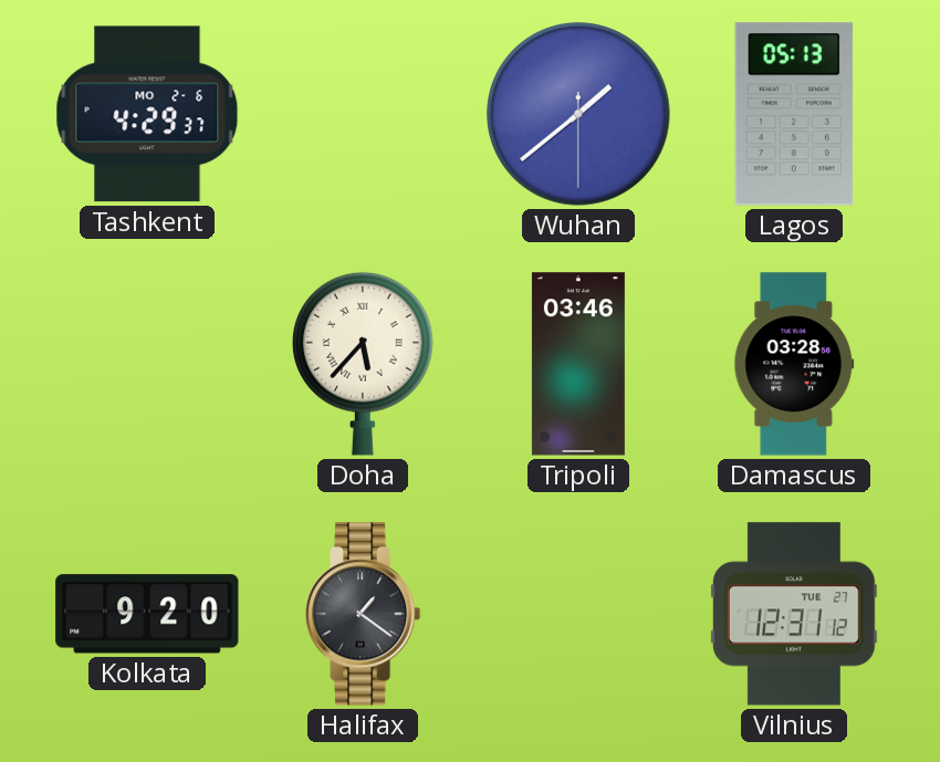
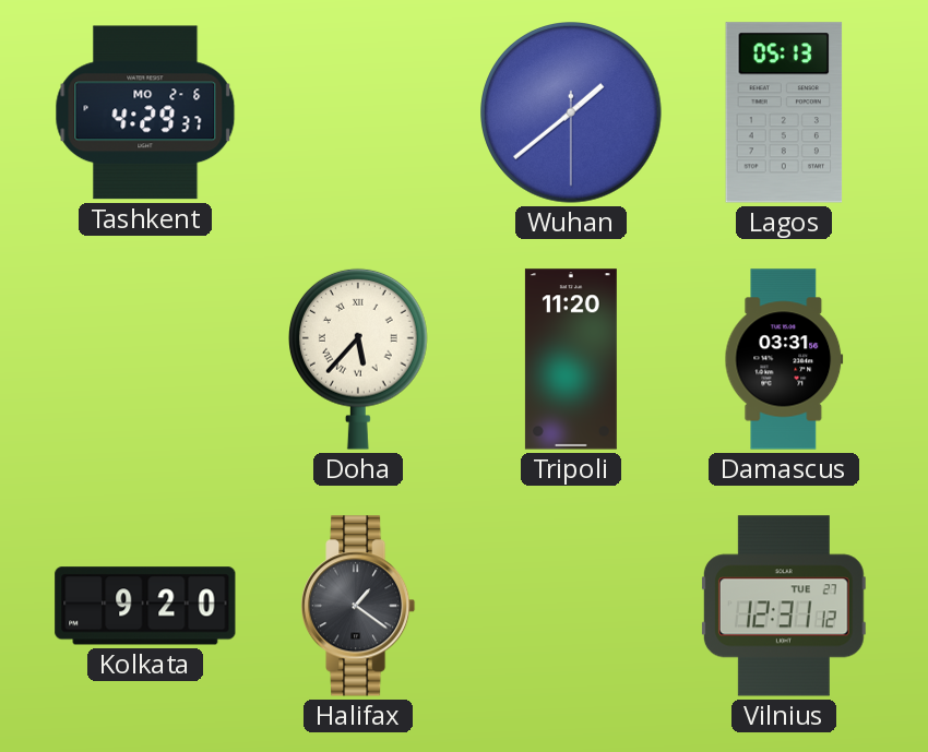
Tripoli: 03:46 -> 11:20
Damascus: 03:28 -> 03:31
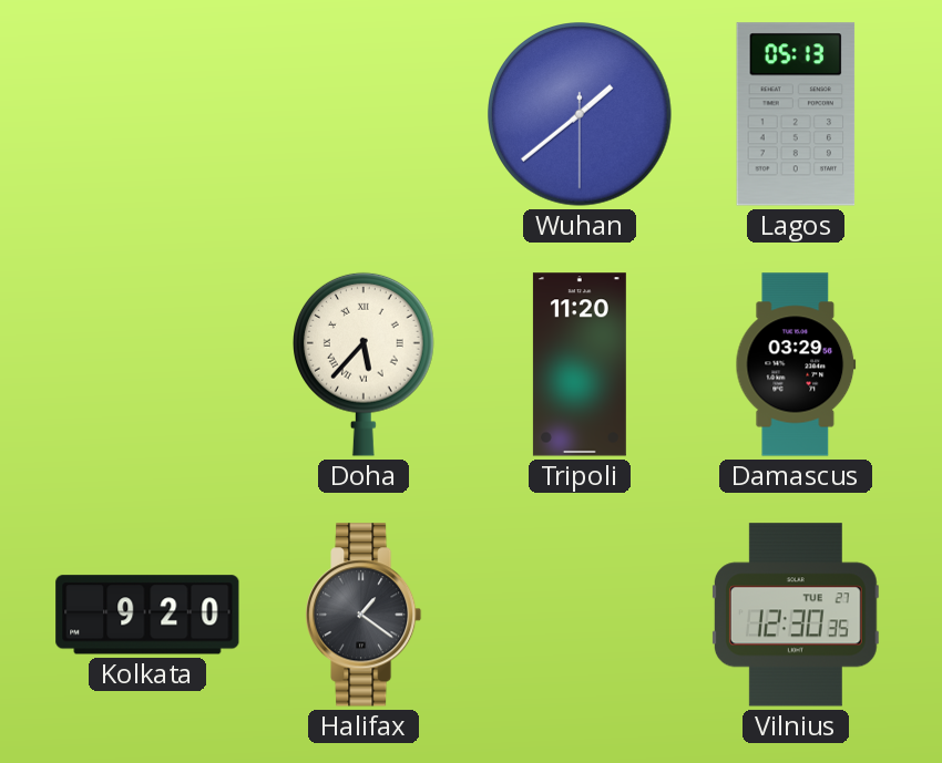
Tashkent: 4:29 -> none
Damascus: 03:31 -> 03:29
Vilnius: 12:31 -> 12:30
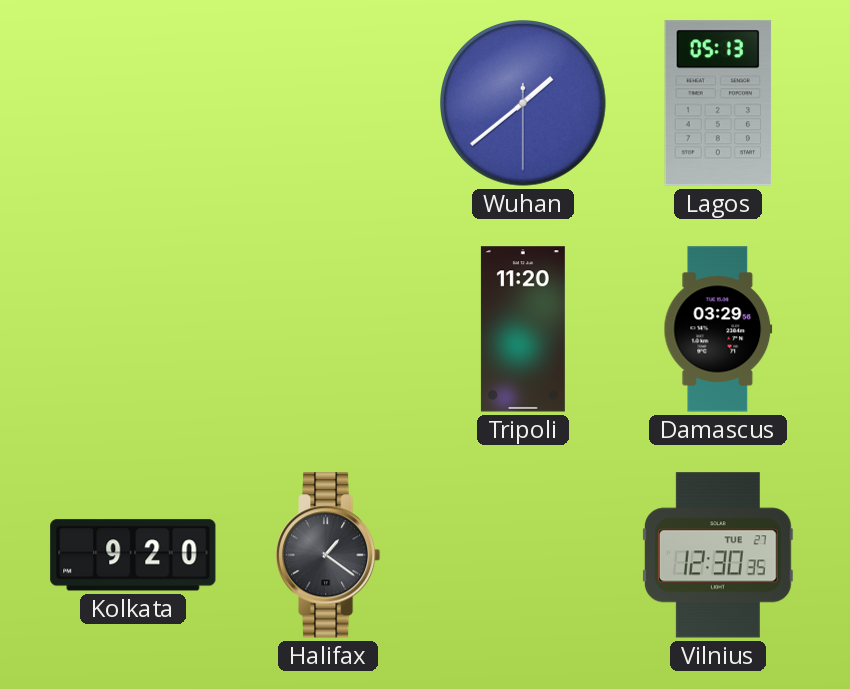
Doha: 5:37 -> none
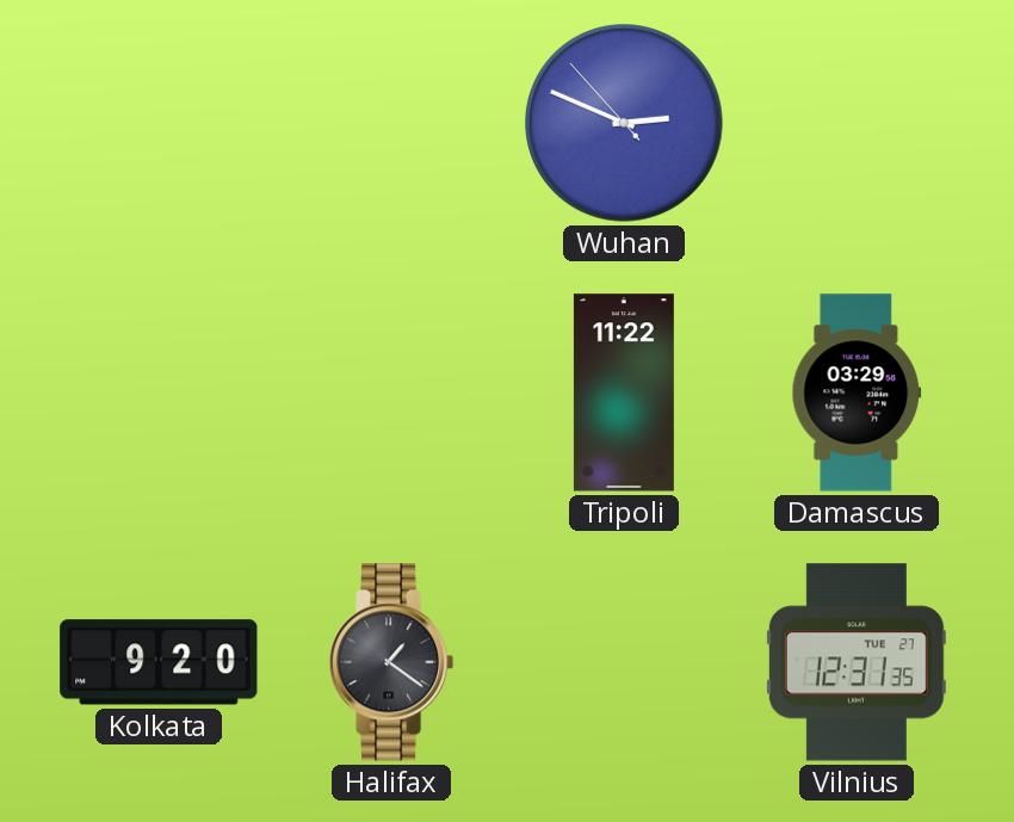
Wuhan: 1:38 -> 2:48
Lagos: 05:13 -> none
Tripoli: 11:20 -> 11:22
Vilnius: 12:30 -> 12:31
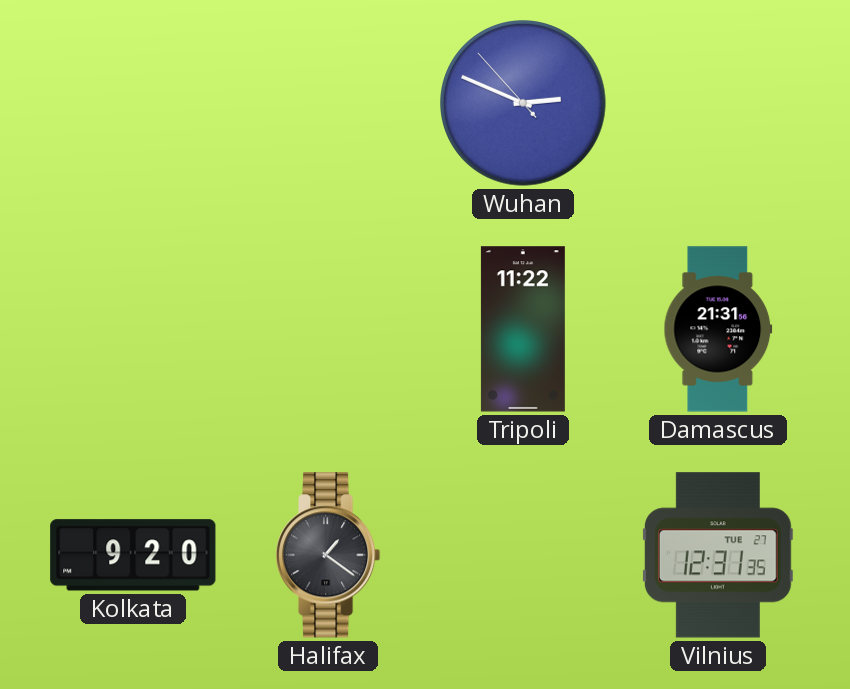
Damascus: 03:29 -> 21:31
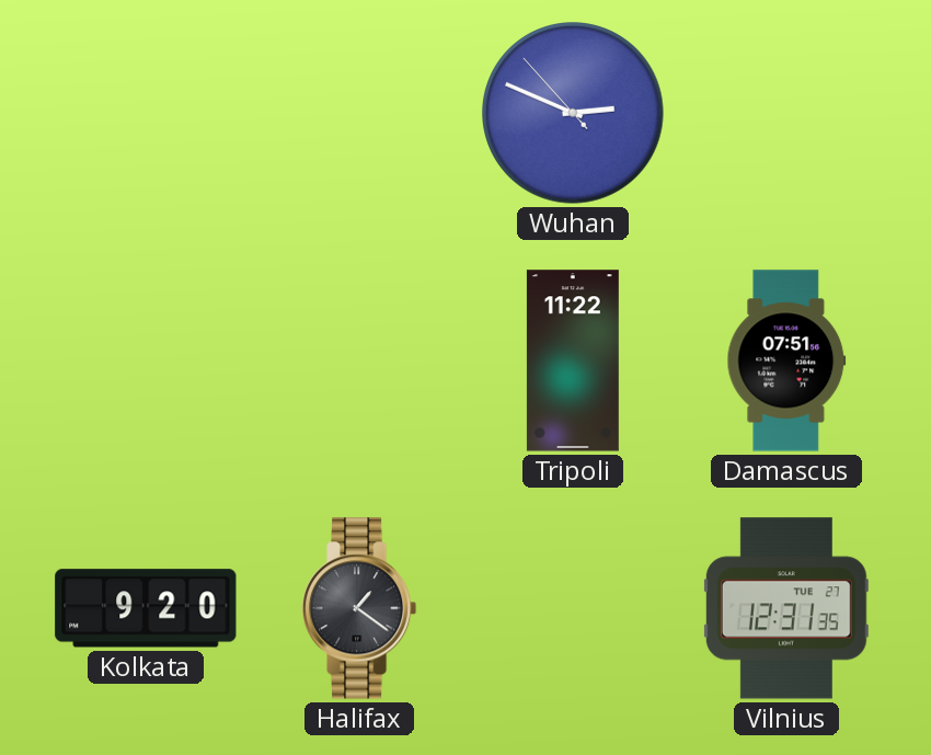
Damascus: 21:31 -> 07:51
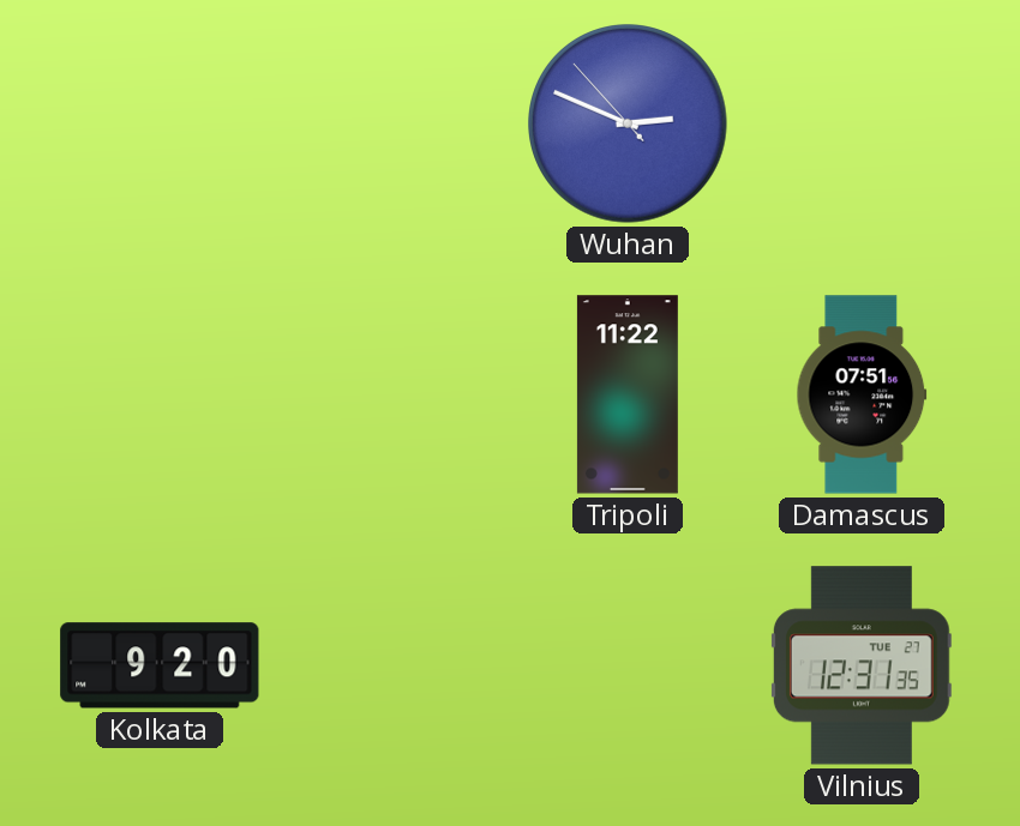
Halifax: 1:21 -> none
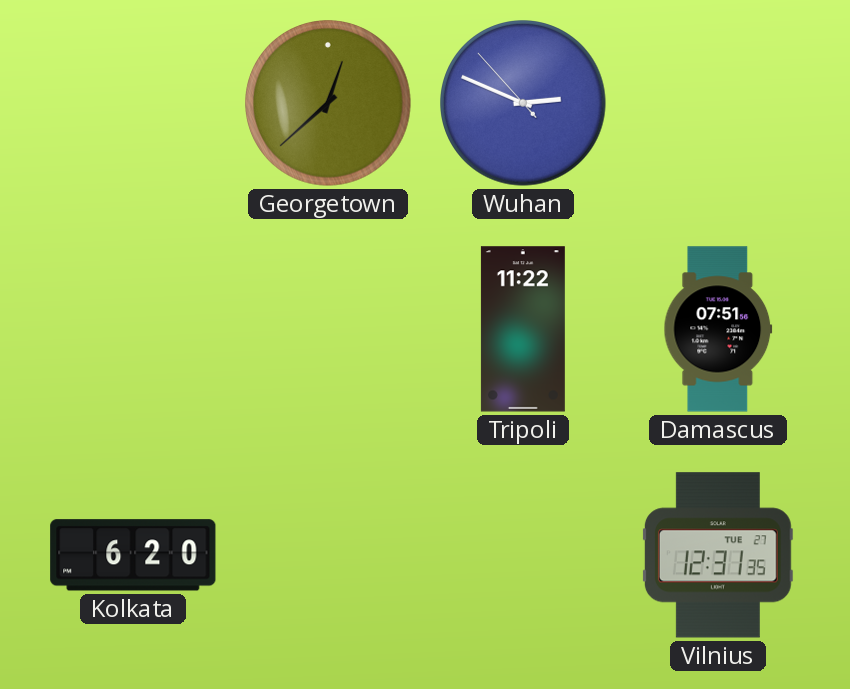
Georgetown: none -> 12:38
Kolkata: 9:20 -> 6:20
